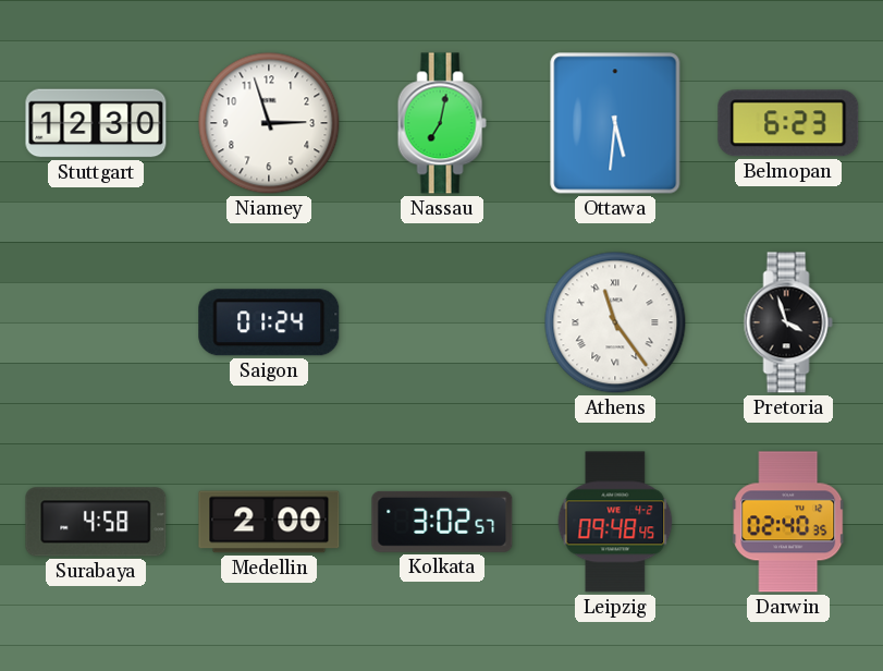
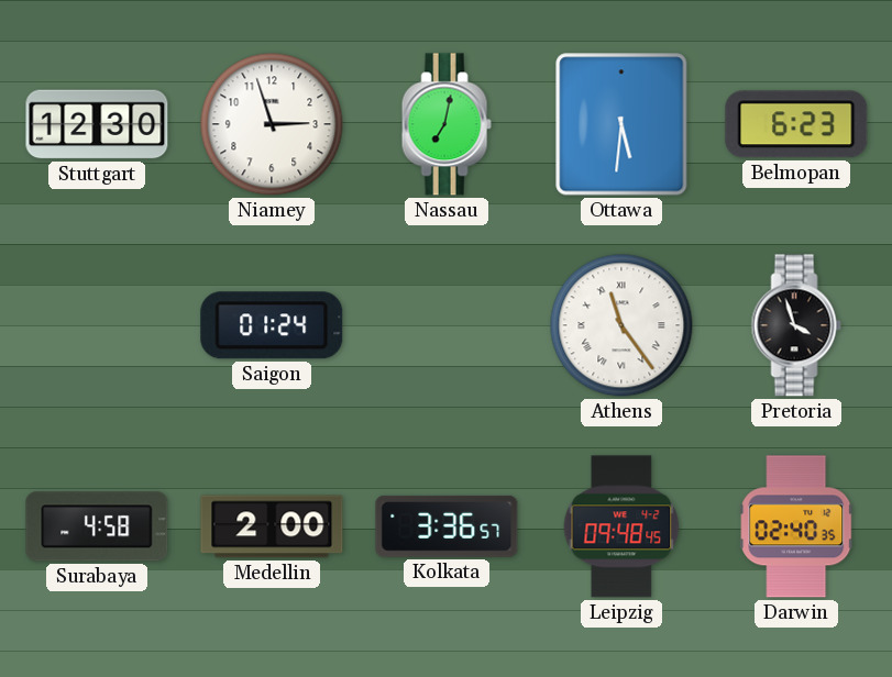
Kolkata: 3:02 -> 3:36
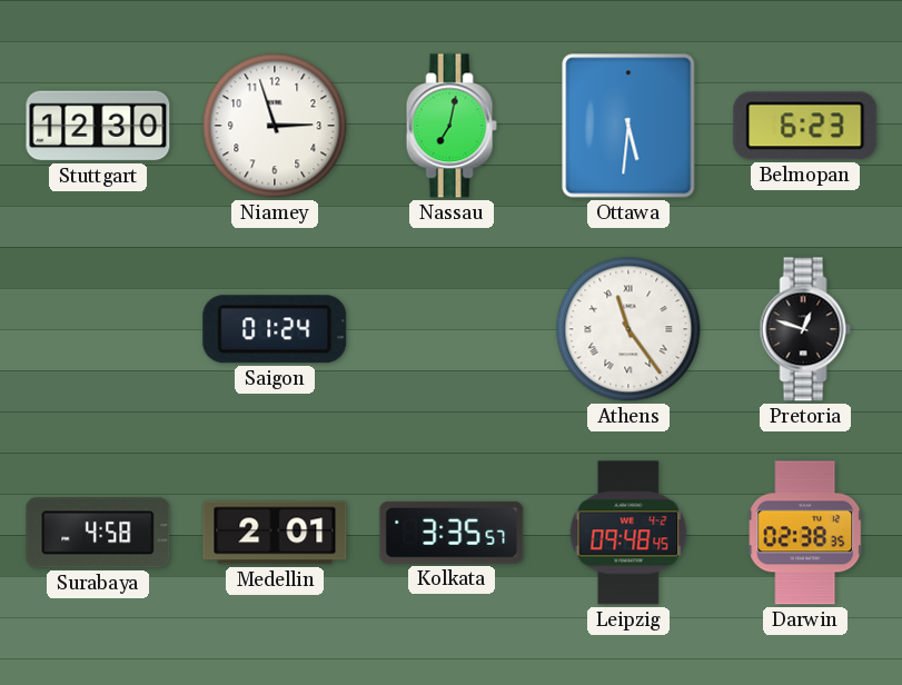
Pretoria: 3:57 -> 12:48
Medellin: 2:00 -> 2:01
Kolkata: 3:36 -> 3:35
Darwin: 02:40 -> 02:38
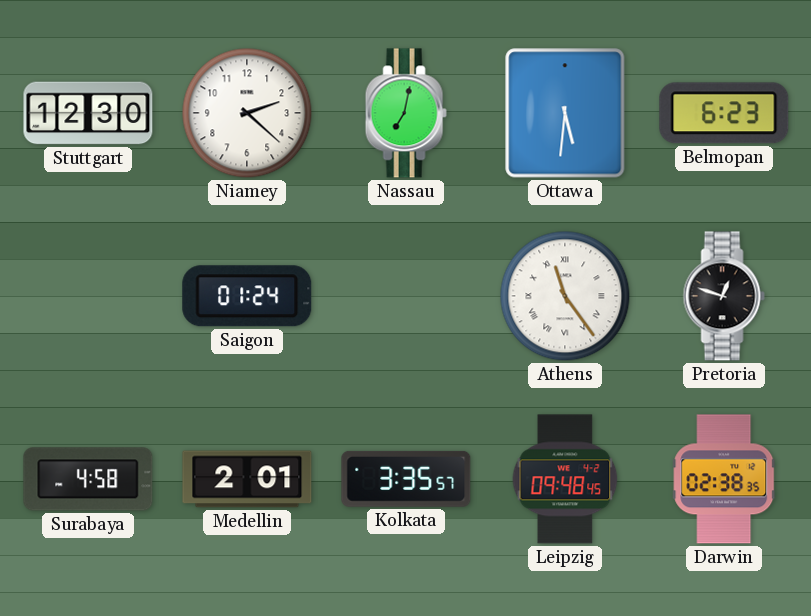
Niamey: 2:57 -> 2:22
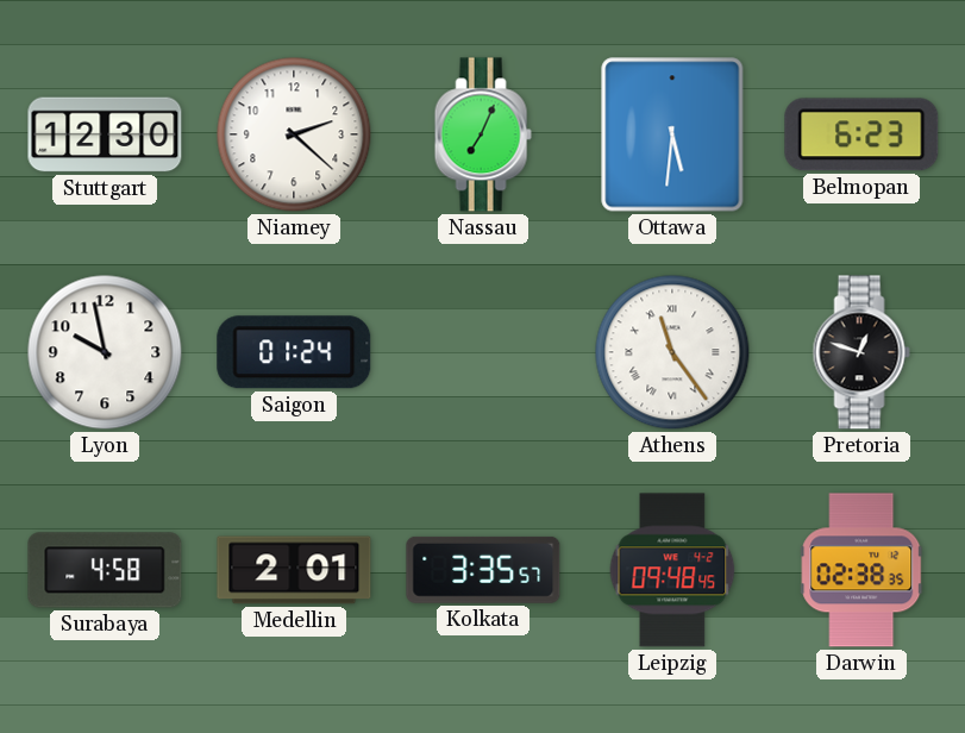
Nassau: 7:02 -> 7:04
Lyon: none -> 9:58
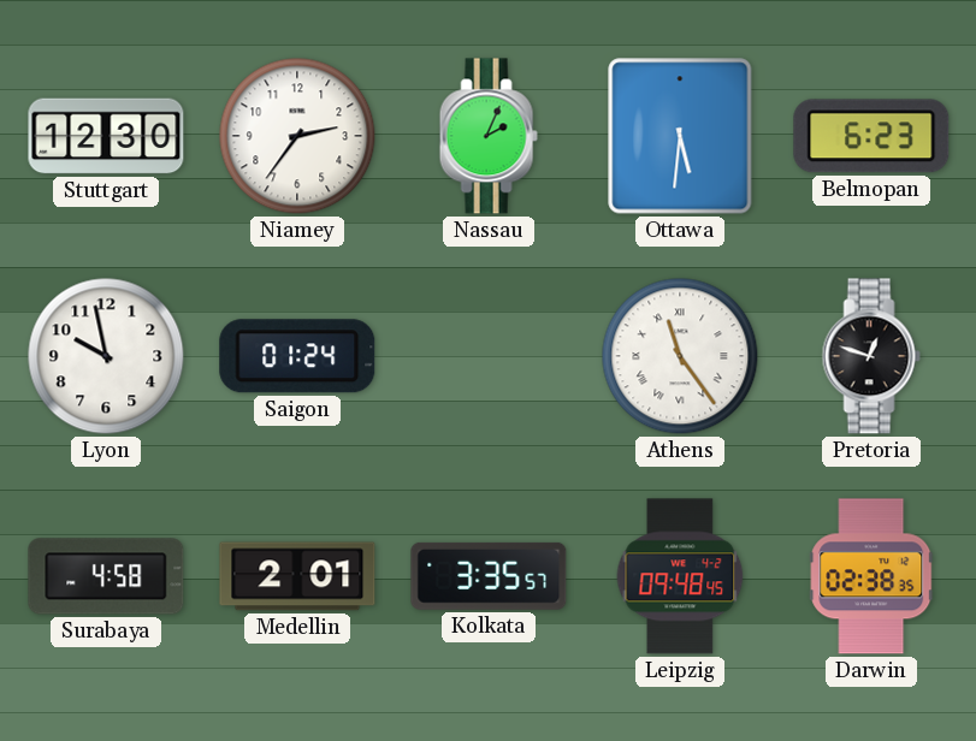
Niamey: 2:22 -> 2:36
Nassau: 7:04 -> 2:04
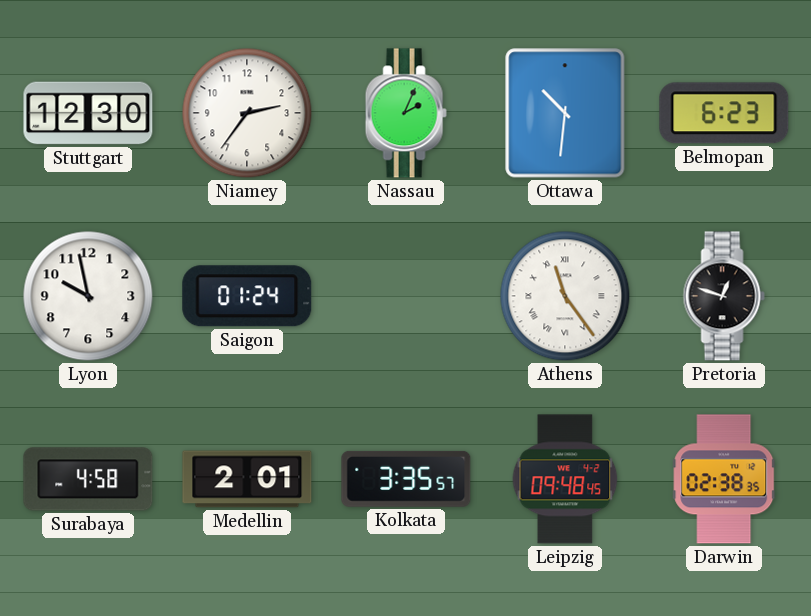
Ottawa: 5:31 -> 10:31
